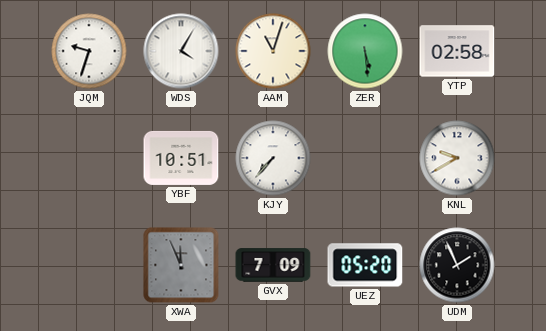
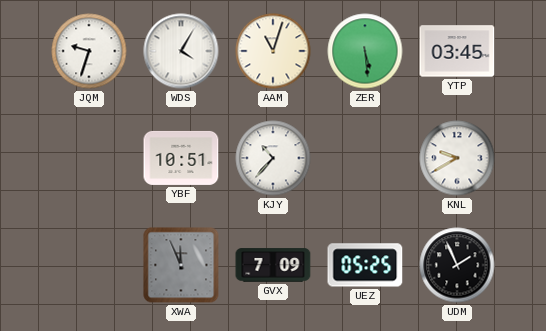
YTP: 02:58 -> 03:45
KJY: 7:37 -> 10:37
UEZ: 05:20 -> 05:25
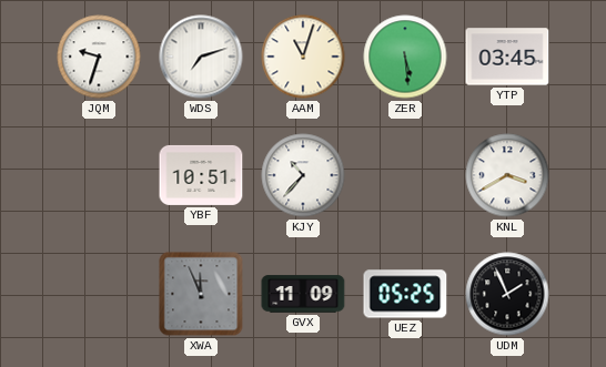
WDS: 4:05 -> 7:12
KNL: 9:40 -> 3:40
GVX: 7:09 -> 11:09
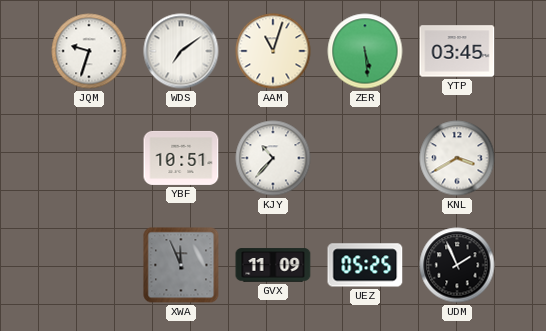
WDS: 7:12 -> 7:09
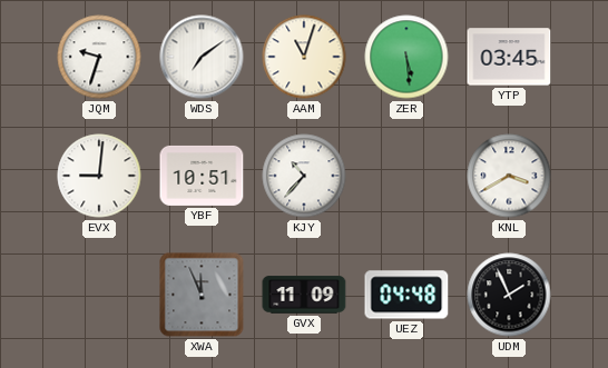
EVX: none -> 9:01
UEZ: 05:25 -> 04:48
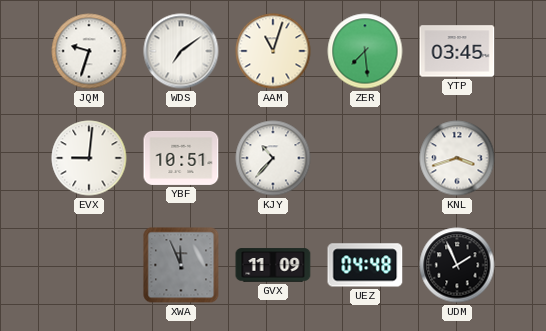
ZER: 5:29 -> 7:29
KNL: 3:40 -> 3:42
